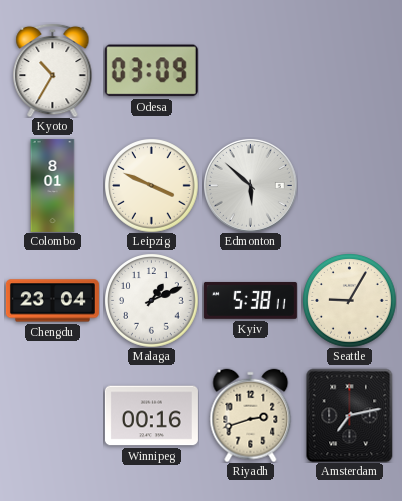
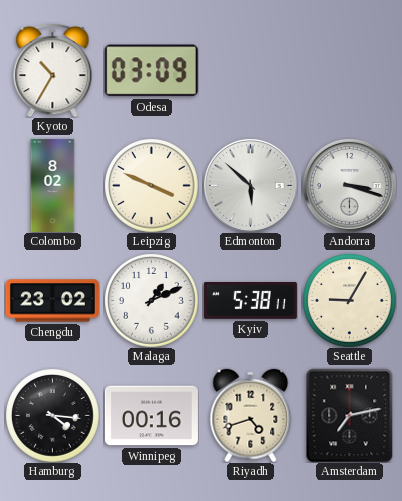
Colombo: 8:01 -> 8:02
Andorra: none -> 3:18
Chengdu: 23:04 -> 23:02
Hamburg: none -> 4:16
Riyadh: 2:42 -> 4:42
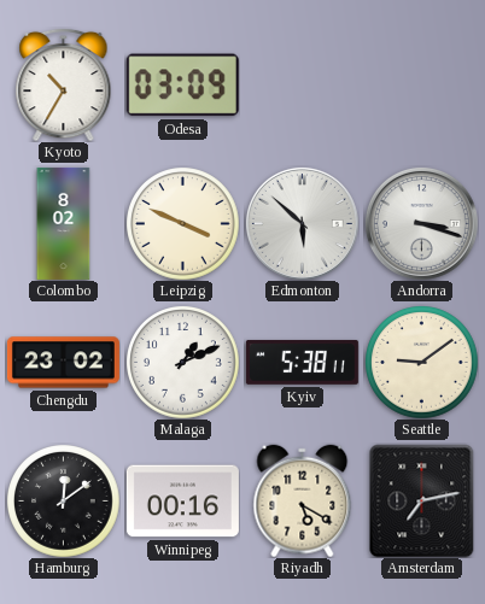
Seattle: 9:05 -> 9:09
Hamburg: 4:16 -> 12:09
Riyadh: 4:42 -> 5:20
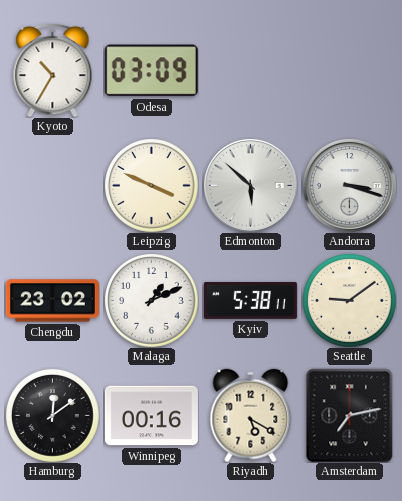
Colombo: 8:02 -> none
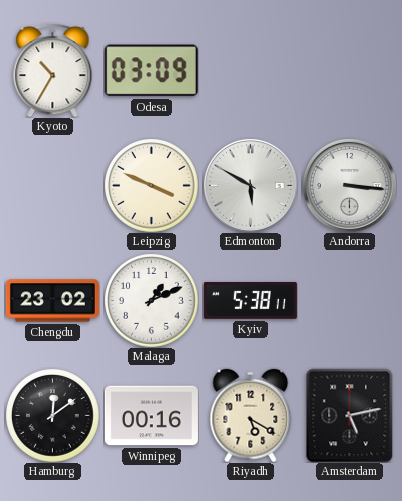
Edmonton: 5:52 -> 5:50
Andorra: 3:18 -> 3:16
Seattle: 9:09 -> none
Amsterdam: 7:13 -> 5:13
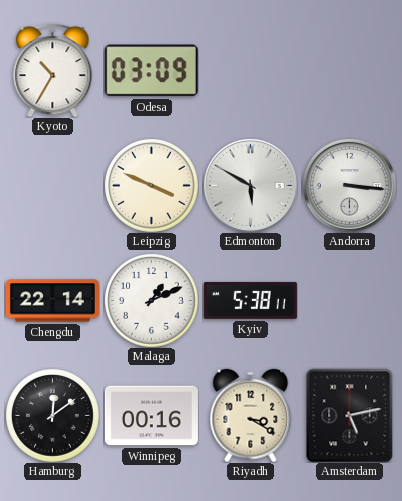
Chengdu: 23:02 -> 22:14
Riyadh: 5:20 -> 3:20
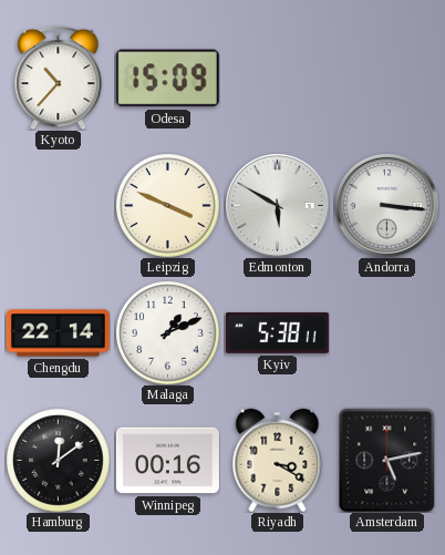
Kyoto: 10:35 -> 10:37
Odesa: 03:09 -> 15:09
